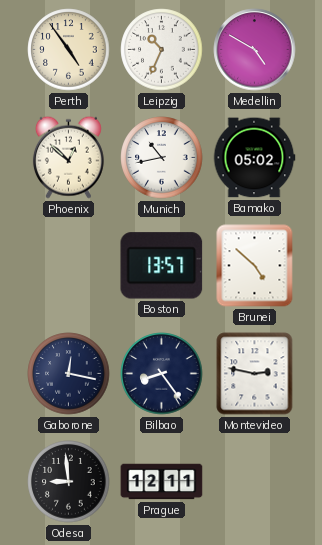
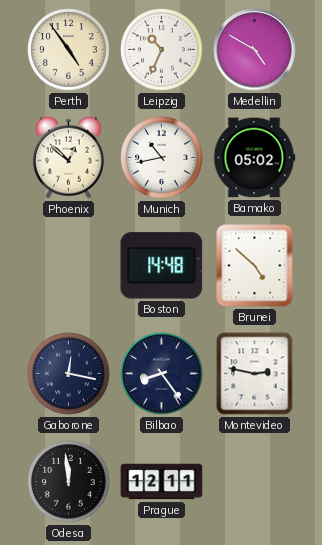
Boston: 13:57 -> 14:48
Odesa: 8:59 -> 11:59
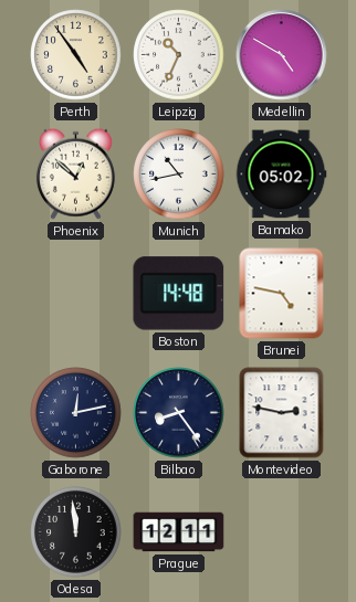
Brunei: 4:52 -> 4:47
Gaborone: 12:17 -> 12:13
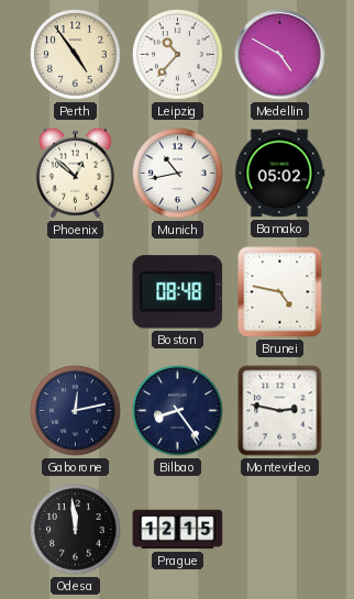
Leipzig: 10:34 -> 10:37
Boston: 14:48 -> 08:48
Prague: 12:11 -> 12:15
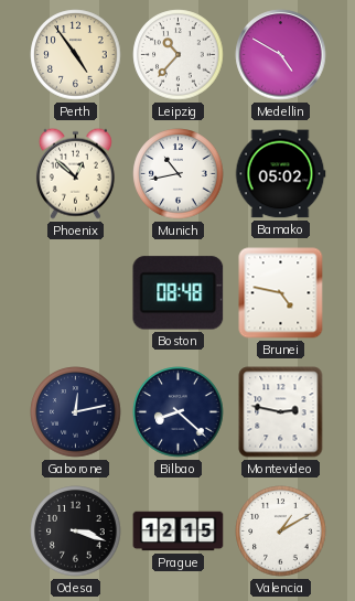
Bilbao: 8:24 -> 8:22
Odesa: 11:59 -> 3:18
Valencia: none -> 1:10
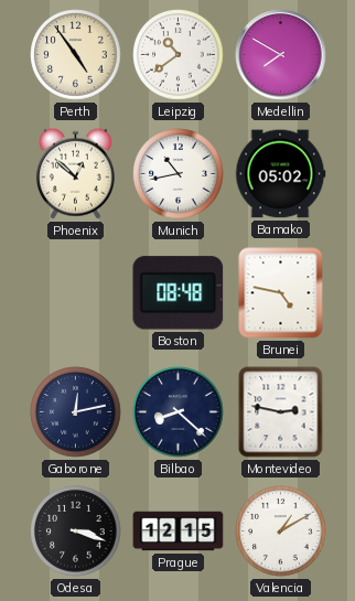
Leipzig: 10:37 -> 10:39
Medellin: 4:50 -> 7:50
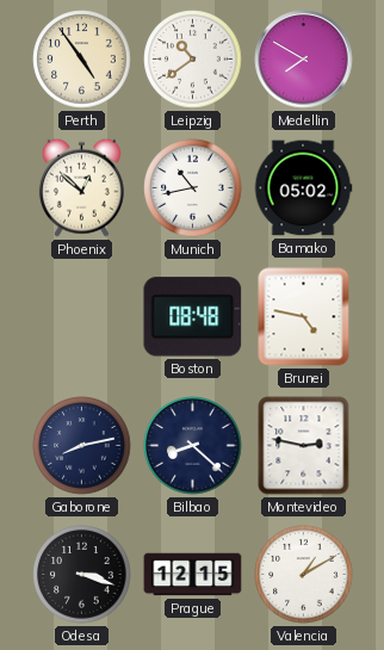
Gaborone: 12:13 -> 8:13
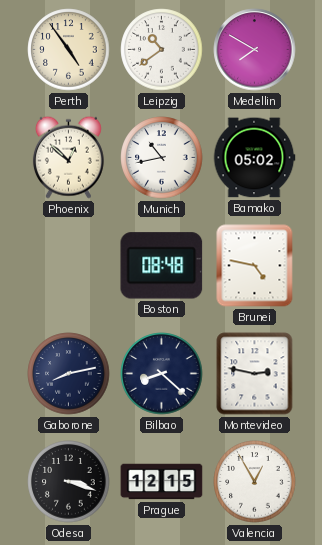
Valencia: 1:10 -> 12:55
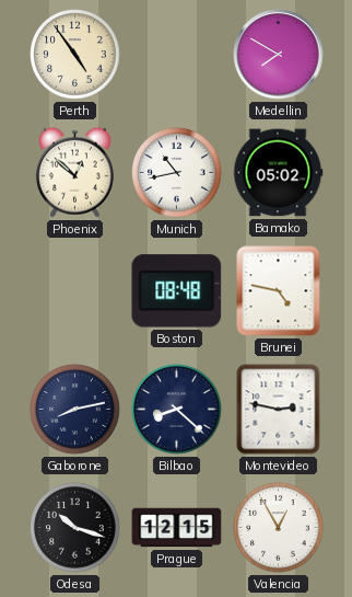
Leipzig: 10:39 -> none
Odesa: 3:18 -> 10:18
